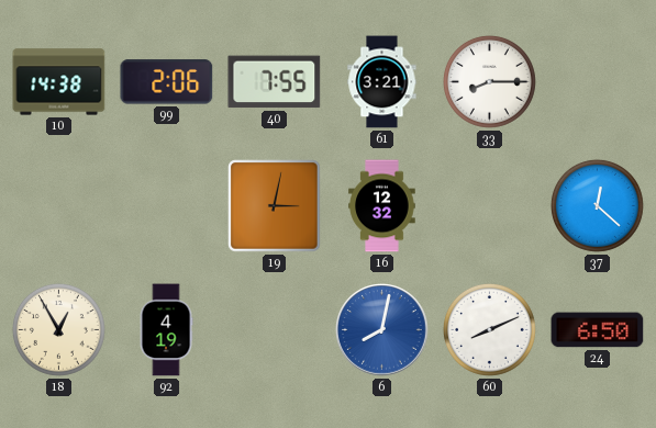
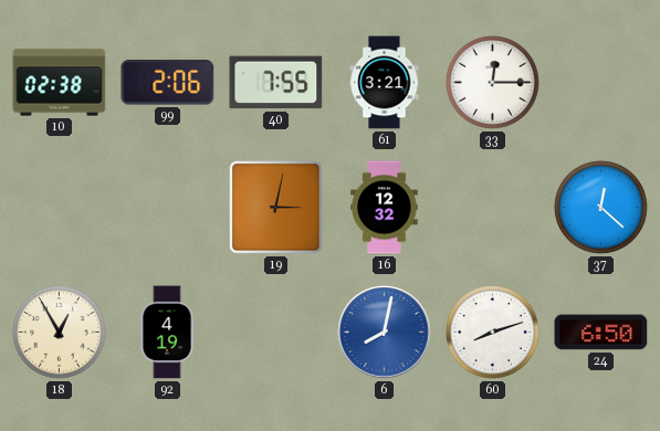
10: 14:38 -> 02:38
33: 8:15 -> 12:15
60: 8:11 -> 8:12
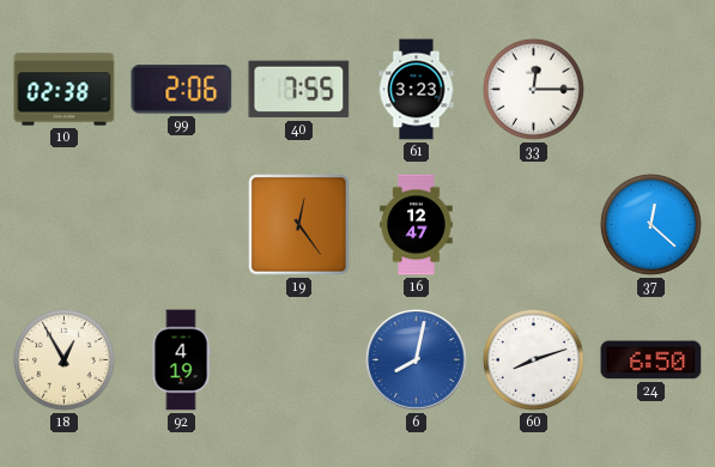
61: 3:21 -> 3:23
19: 3:02 -> 12:24
16: 12:32 -> 12:47
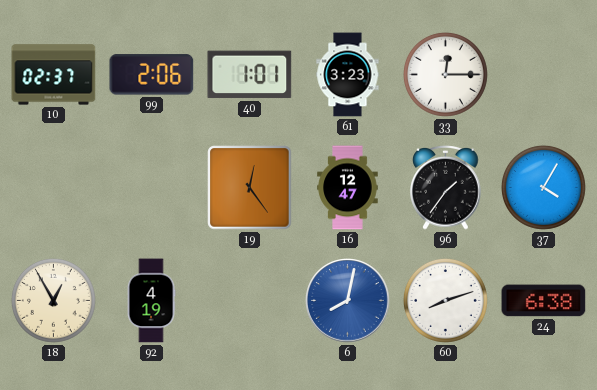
10: 02:38 -> 02:37
40: 7:55 -> 1:01
96: none -> 1:36
37: 12:22 -> 4:05
24: 6:50 -> 6:38
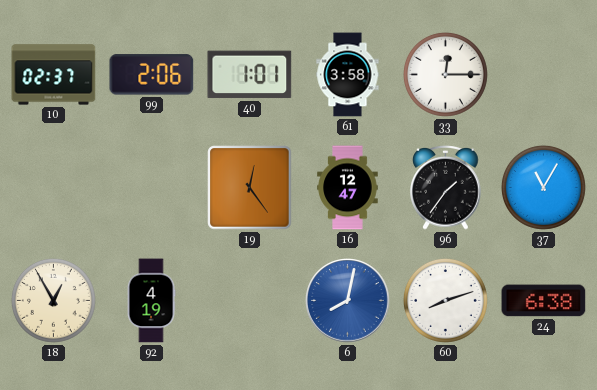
61: 3:23 -> 3:58
37: 4:05 -> 11:05
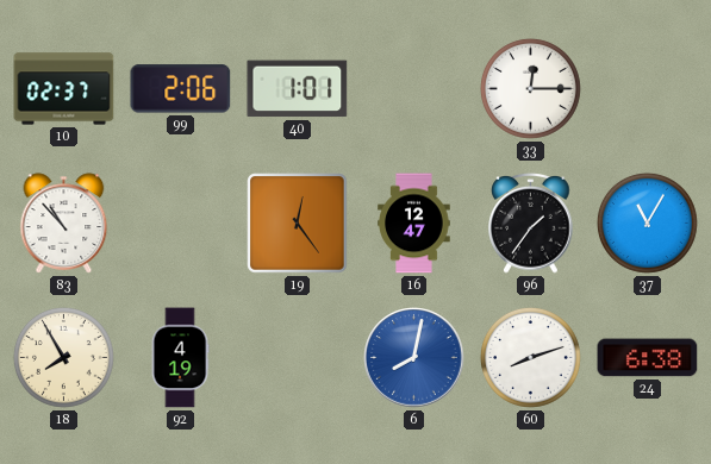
61: 3:58 -> none
83: none -> 10:53
18: 12:55 -> 7:55
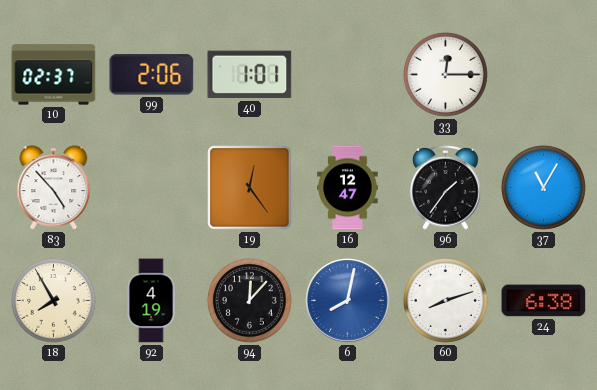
83: 10:53 -> 4:53
94: none -> 12:07
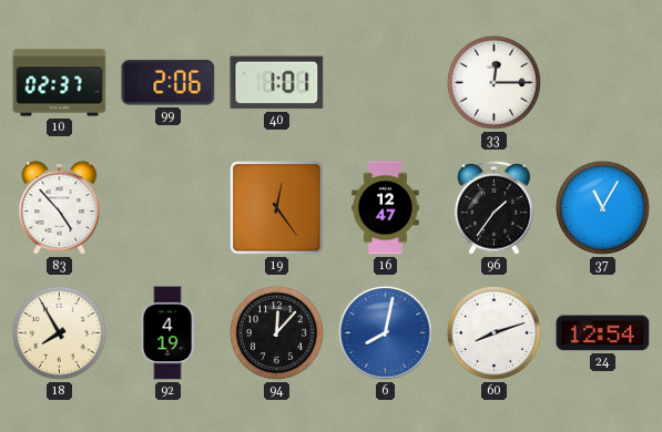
24: 6:38 -> 12:54
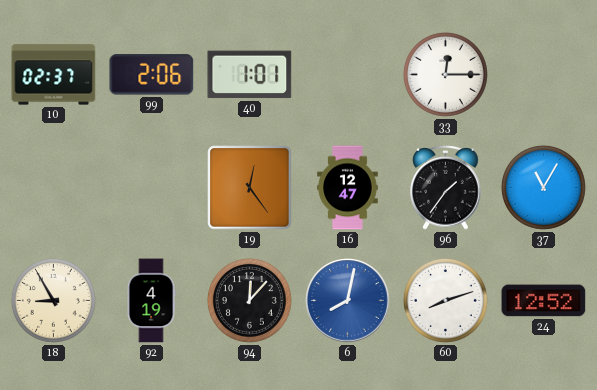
83: 4:53 -> none
18: 7:55 -> 8:55
24: 12:54 -> 12:52
